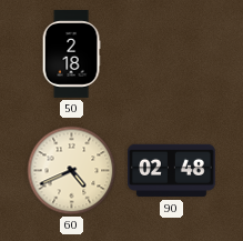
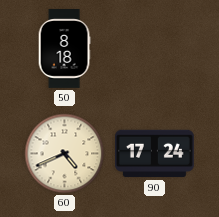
50: 2:18 -> 8:18
90: 02:48 -> 17:24
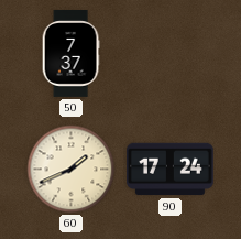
50: 8:18 -> 7:37
60: 4:41 -> 1:41
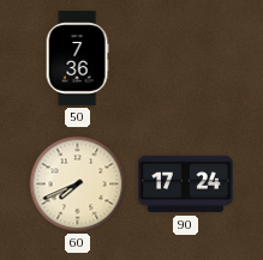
50: 7:37 -> 7:36
60: 1:41 -> 7:41
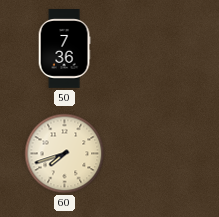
60: 7:41 -> 7:42
90: 17:24 -> none
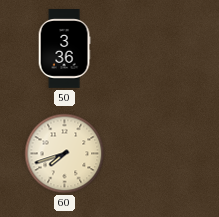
50: 7:36 -> 3:36
